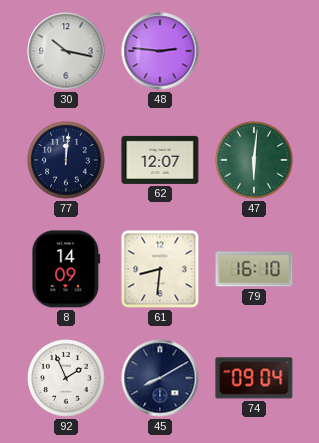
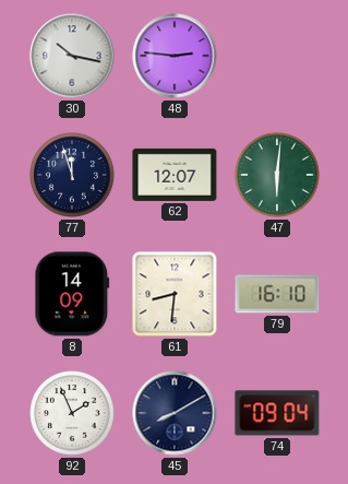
77: 12:01 -> 11:57
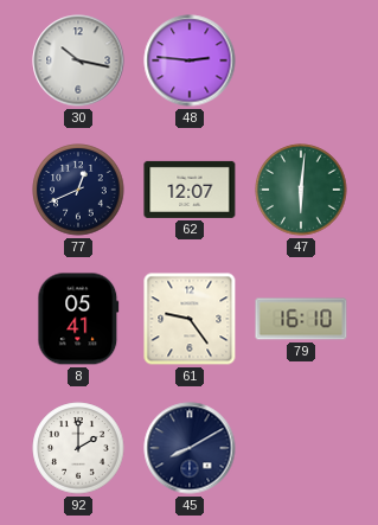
77: 11:57 -> 12:41
8: 14:09 -> 05:41
61: 8:31 -> 9:24
92: 1:56 -> 2:00
74: 09:04 -> none
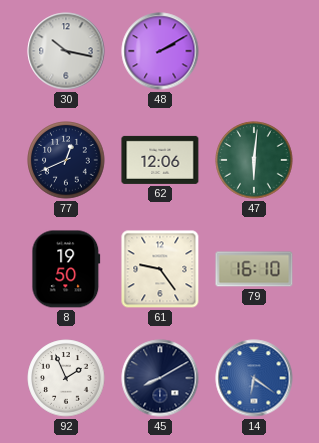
48: 2:46 -> 2:10
62: 12:07 -> 12:06
8: 05:41 -> 19:50
92: 2:00 -> 1:56
14: none -> 6:21
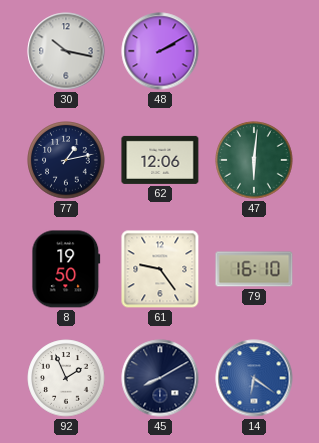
77: 12:41 -> 1:13
